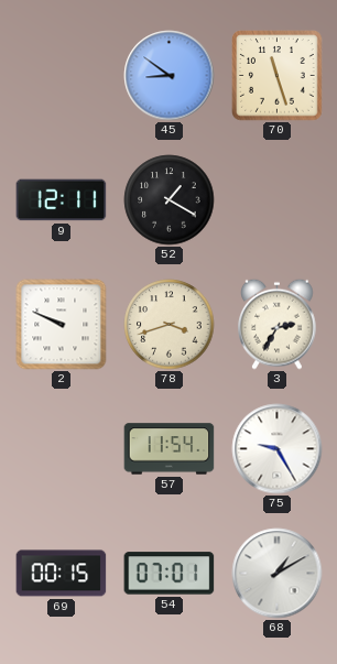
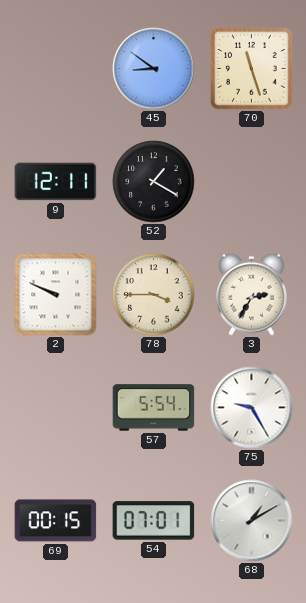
78: 3:42 -> 3:45
57: 11:54 -> 5:54
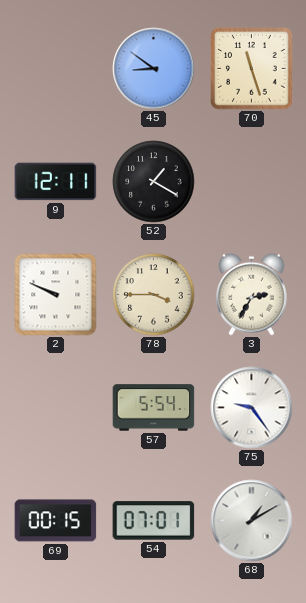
75: 9:25 -> 9:24
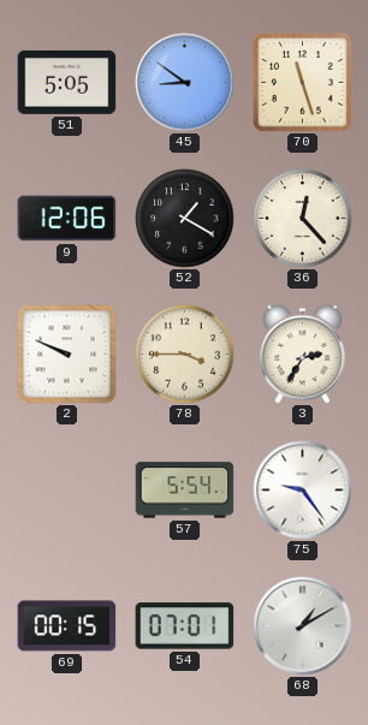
51: none -> 5:05
9: 12:11 -> 12:06
36: none -> 12:23
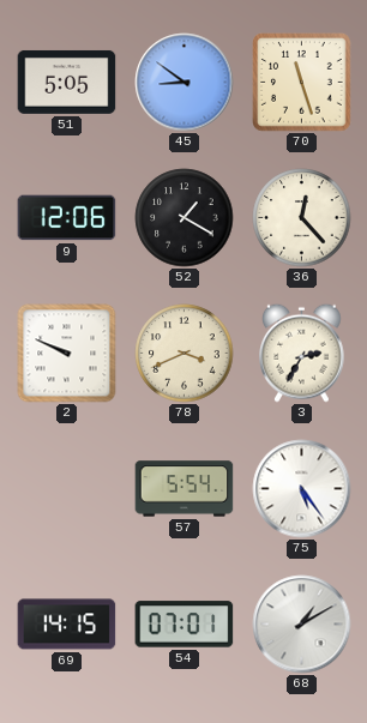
78: 3:45 -> 3:41
75: 9:24 -> 5:24
69: 00:15 -> 14:15
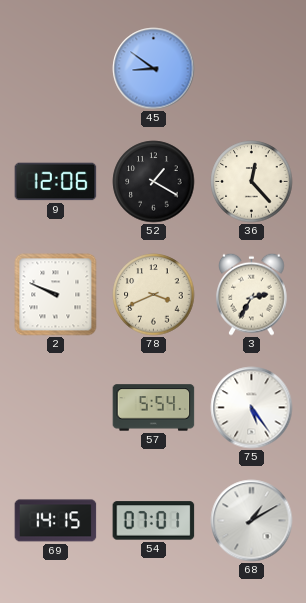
51: 5:05 -> none
70: 11:27 -> none
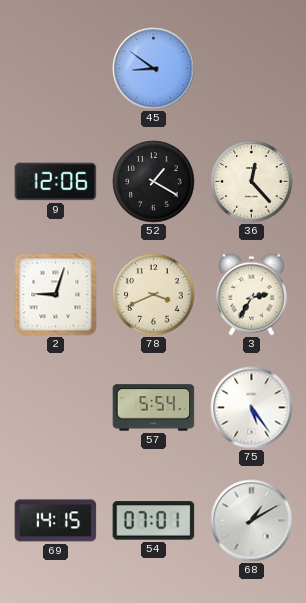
2: 9:49 -> 9:03
